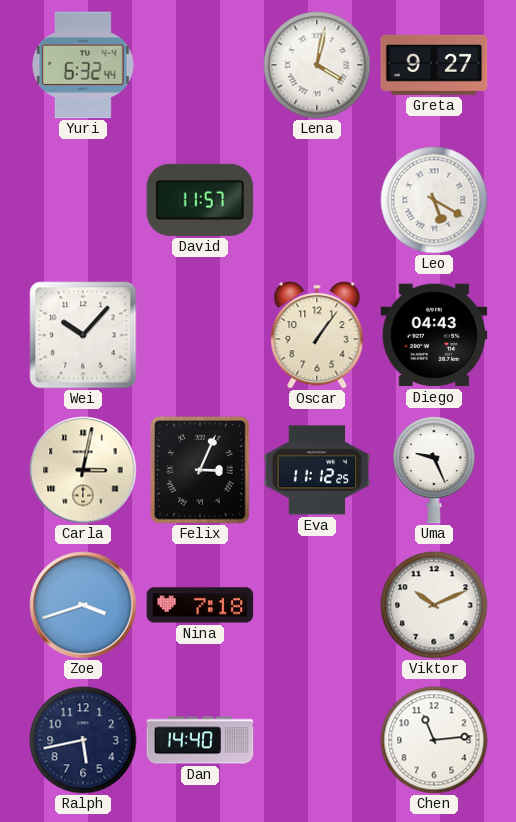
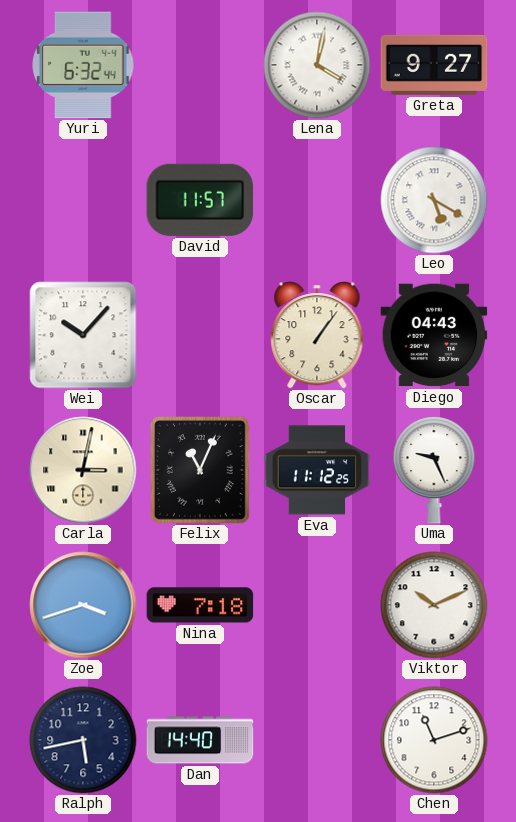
Felix: 3:04 -> 11:04
Chen: 11:14 -> 11:12
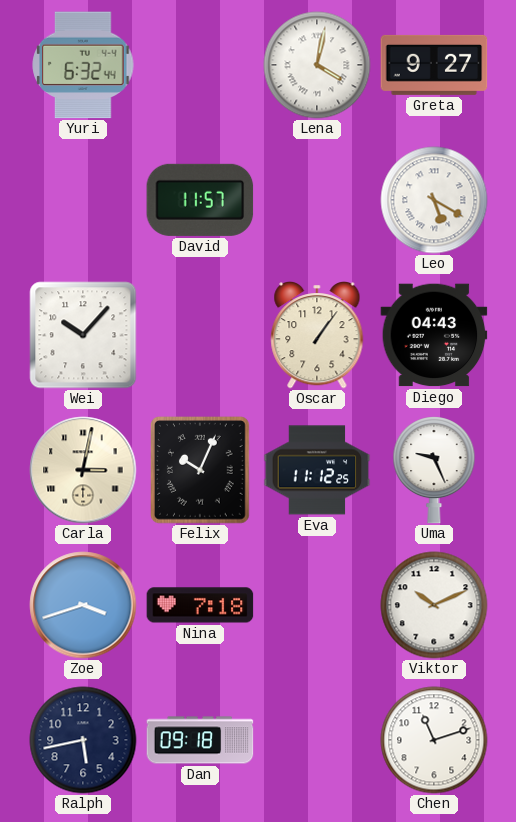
Felix: 11:04 -> 10:04
Dan: 14:40 -> 09:18
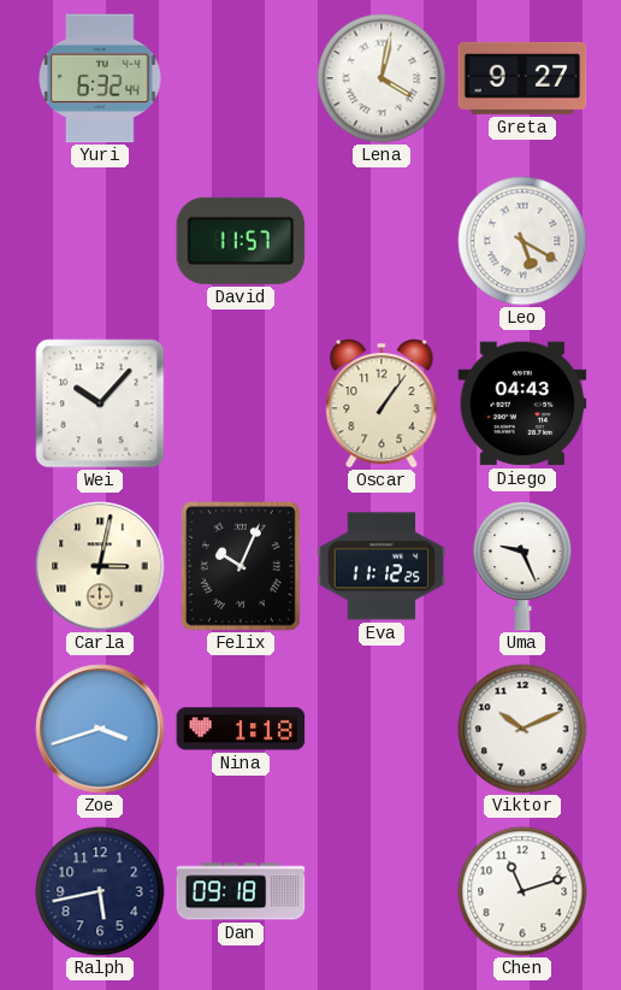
Nina: 7:18 -> 1:18
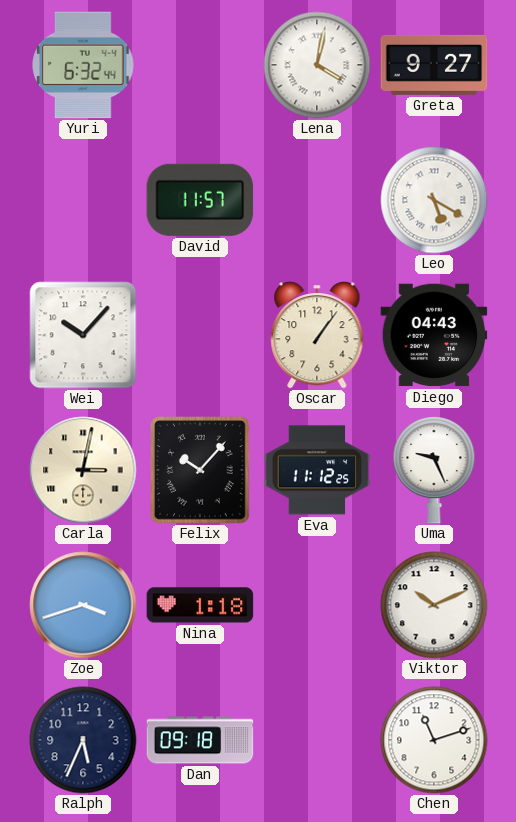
Felix: 10:04 -> 10:07
Ralph: 5:43 -> 5:34
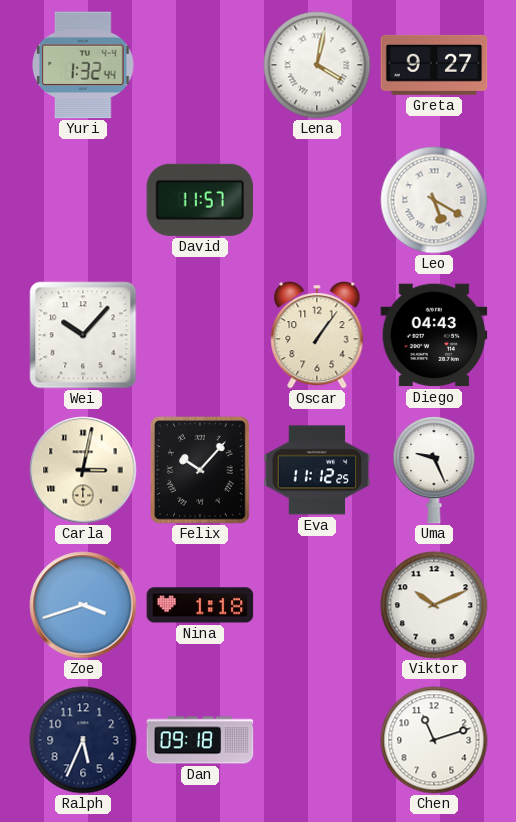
Yuri: 6:32 -> 1:32
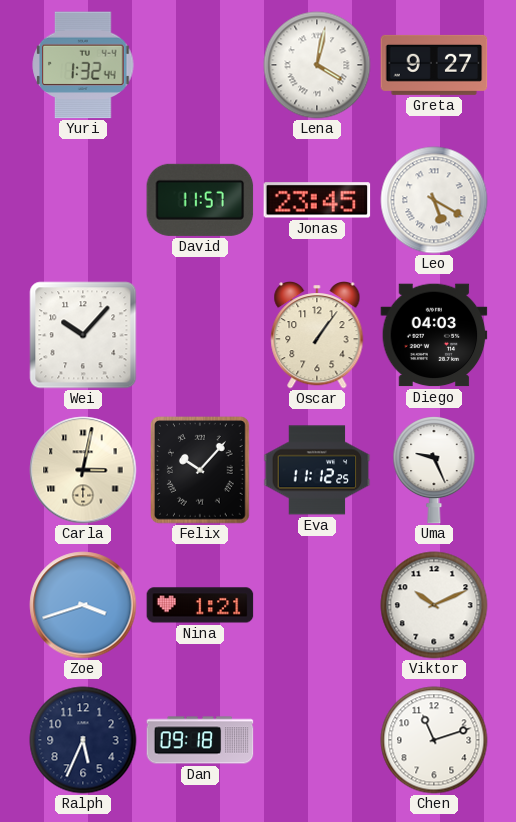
Jonas: none -> 23:45
Diego: 04:43 -> 04:03
Nina: 1:18 -> 1:21
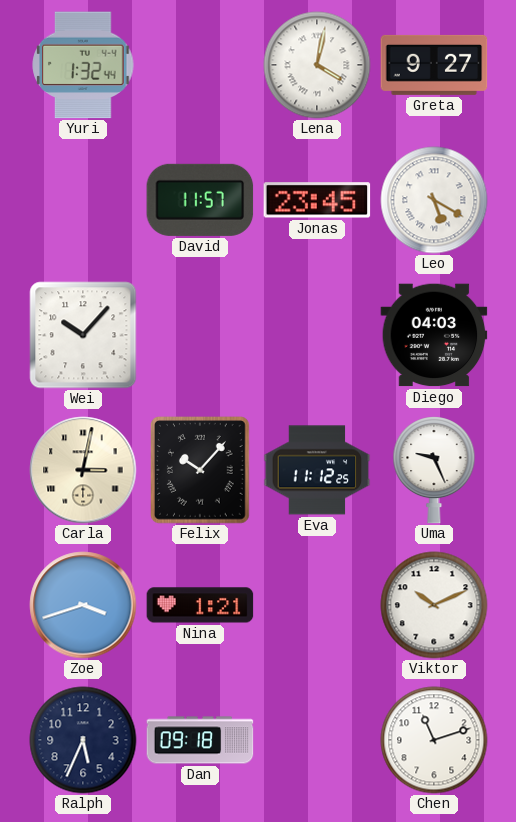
Oscar: 1:06 -> none
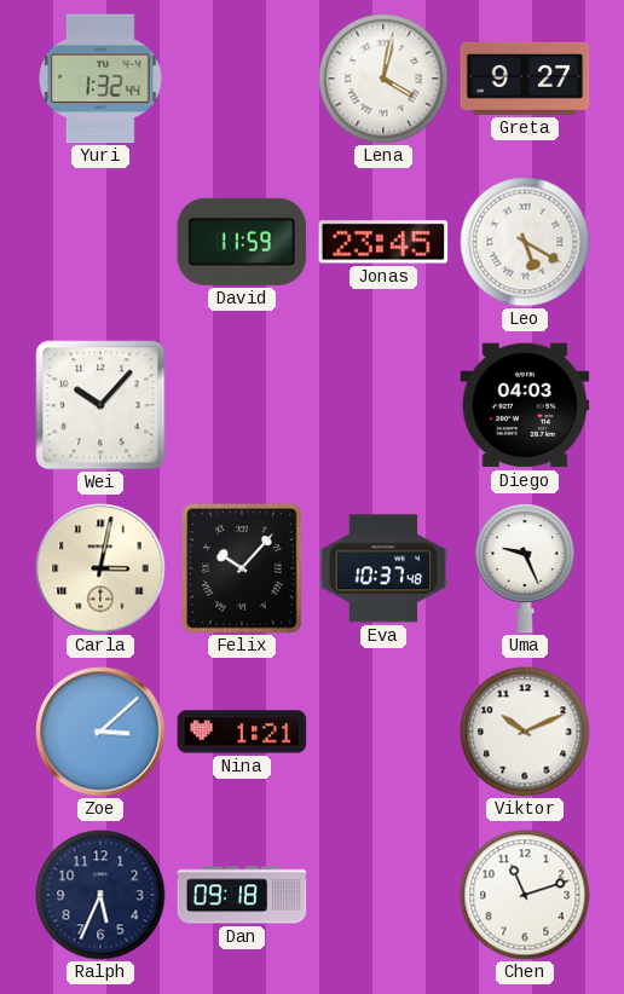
David: 11:57 -> 11:59
Eva: 11:12 -> 10:37
Zoe: 3:42 -> 3:08
